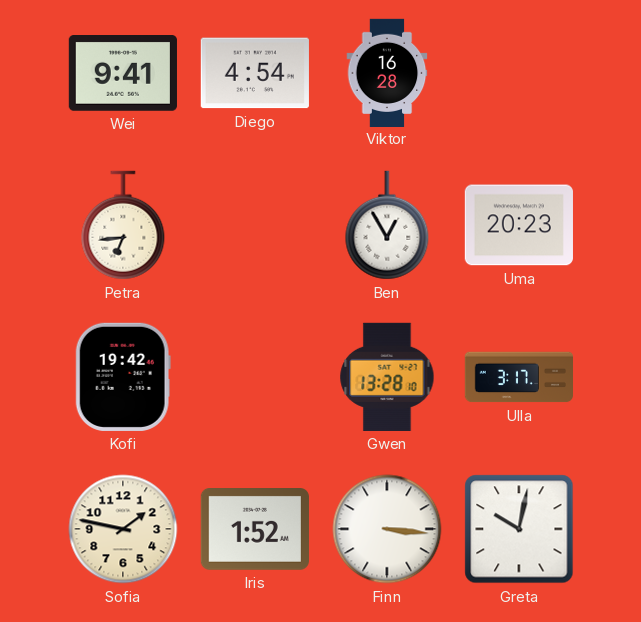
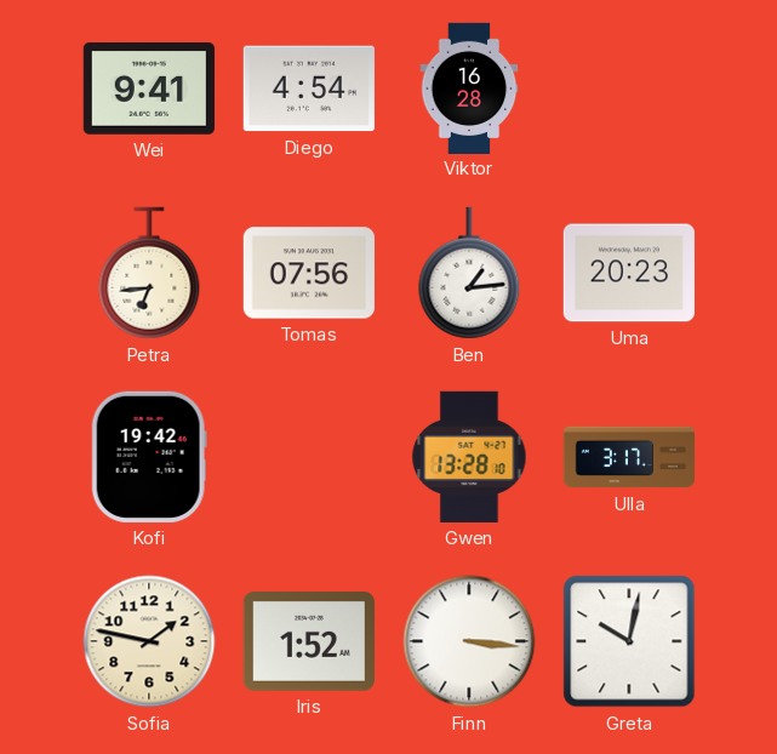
Tomas: none -> 07:56
Ben: 12:55 -> 1:14
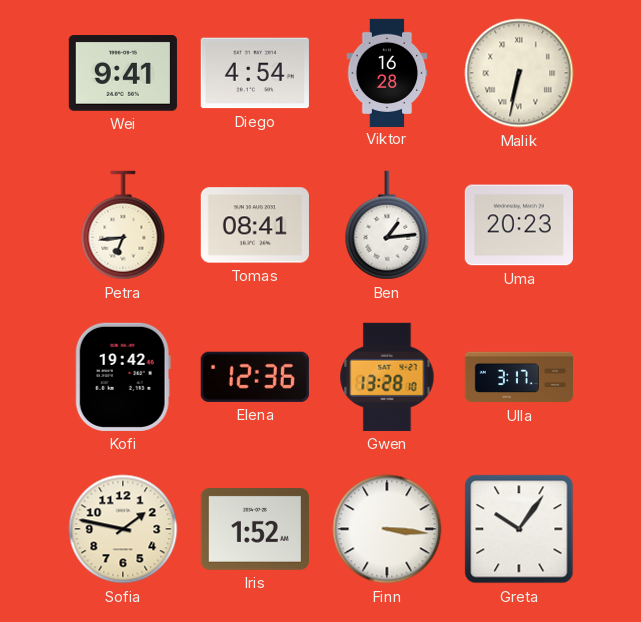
Malik: none -> 6:32
Tomas: 07:56 -> 08:41
Elena: none -> 12:36
Greta: 10:02 -> 10:06
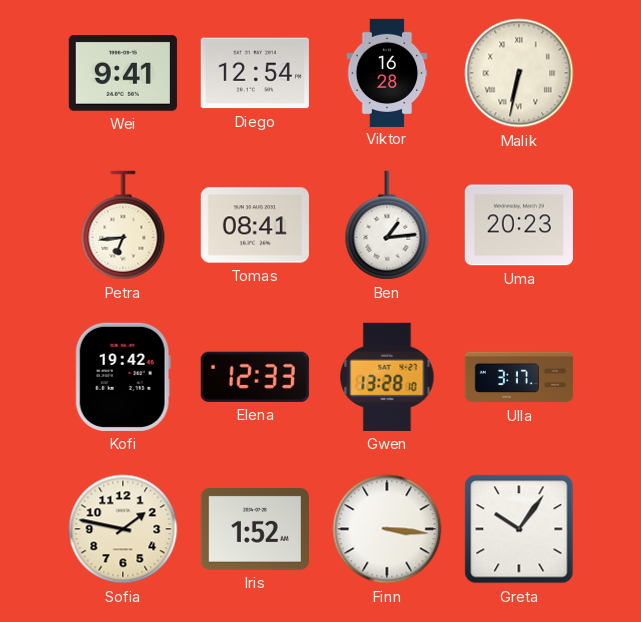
Diego: 4:54 -> 12:54
Elena: 12:36 -> 12:33
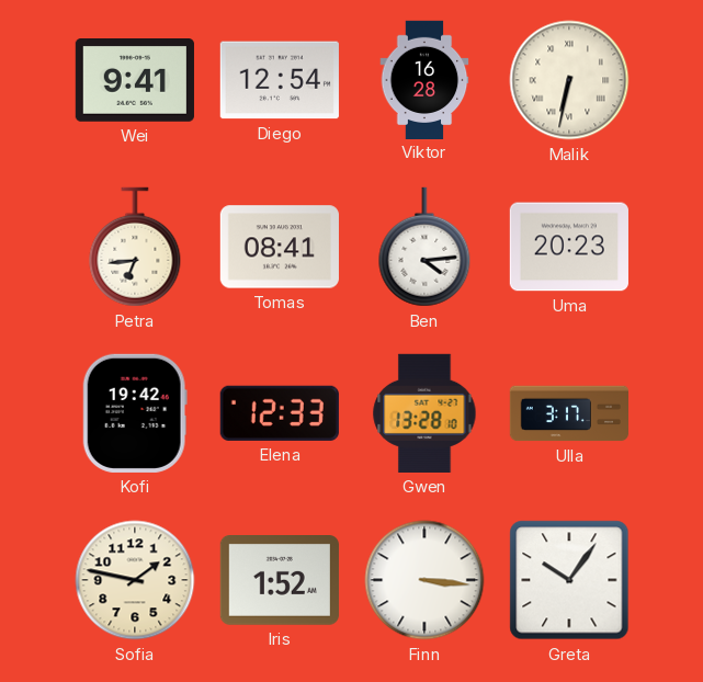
Ben: 1:14 -> 4:14
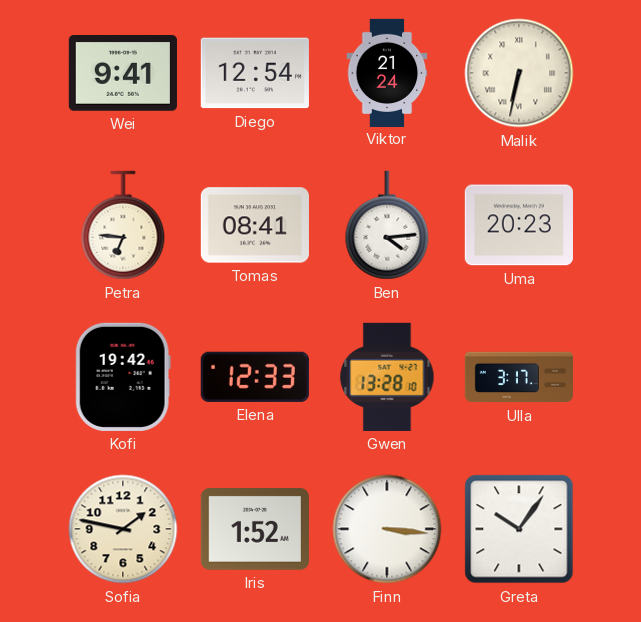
Viktor: 16:28 -> 21:24
Petra: 6:44 -> 6:46
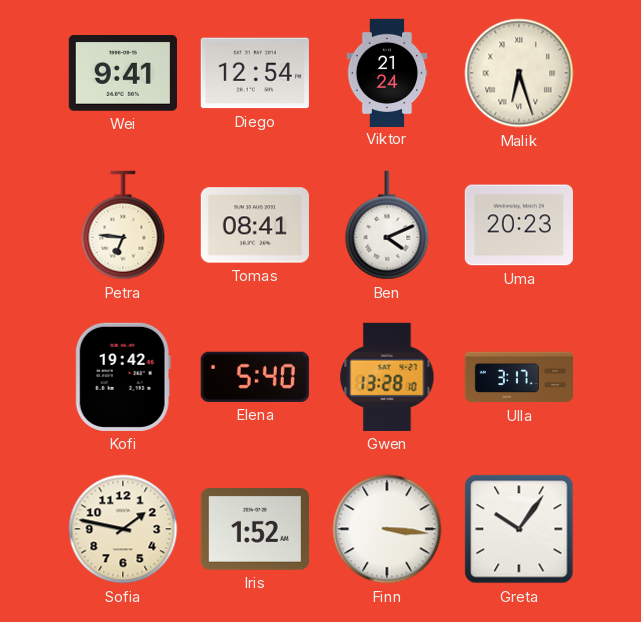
Malik: 6:32 -> 6:27
Ben: 4:14 -> 4:11
Elena: 12:33 -> 5:40
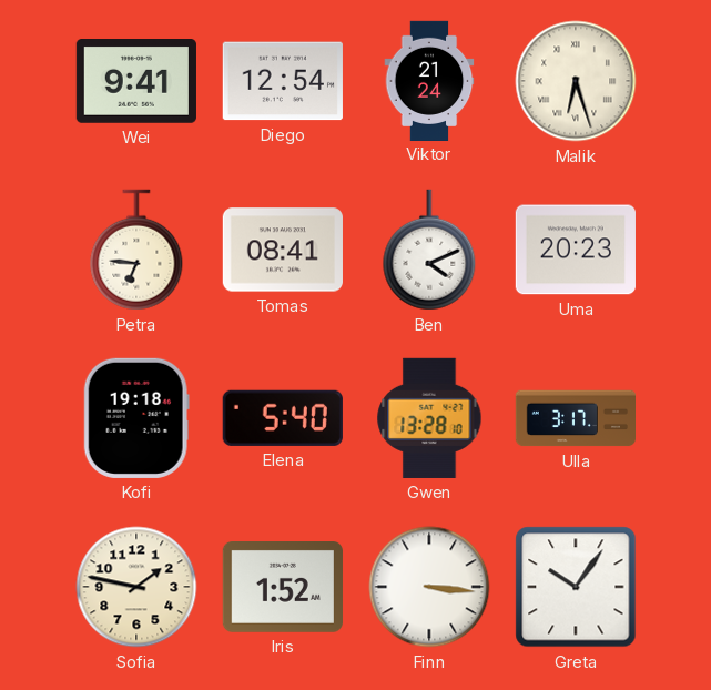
Kofi: 19:42 -> 19:18
